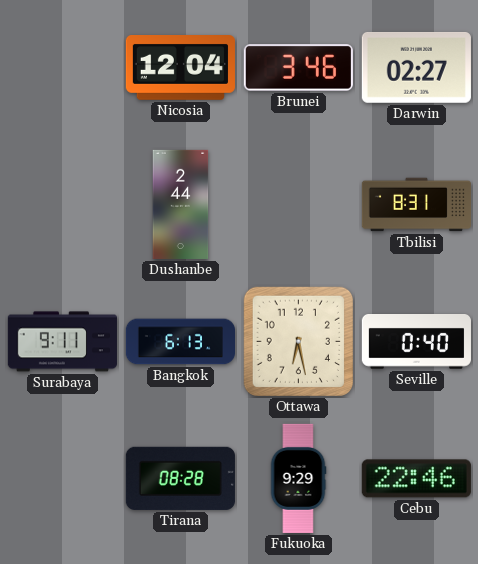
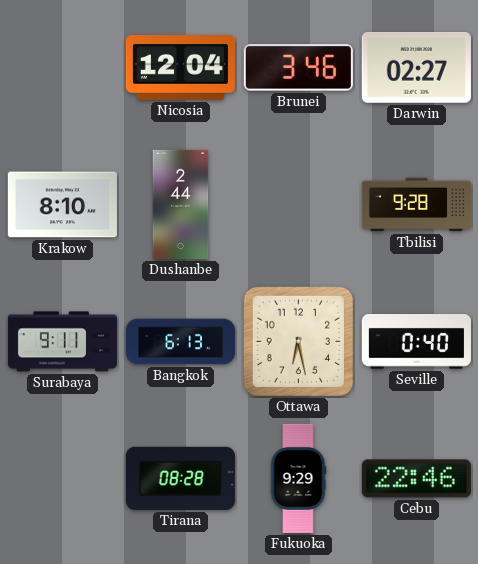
Krakow: none -> 8:10
Tbilisi: 8:31 -> 9:28
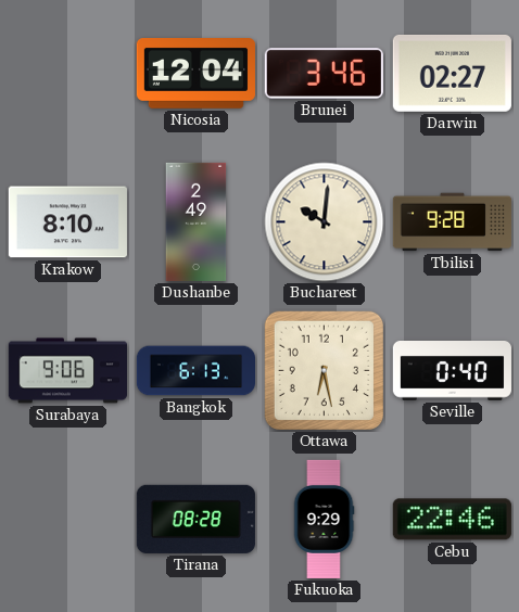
Dushanbe: 2:44 -> 2:49
Bucharest: none -> 10:01
Surabaya: 9:11 -> 9:06
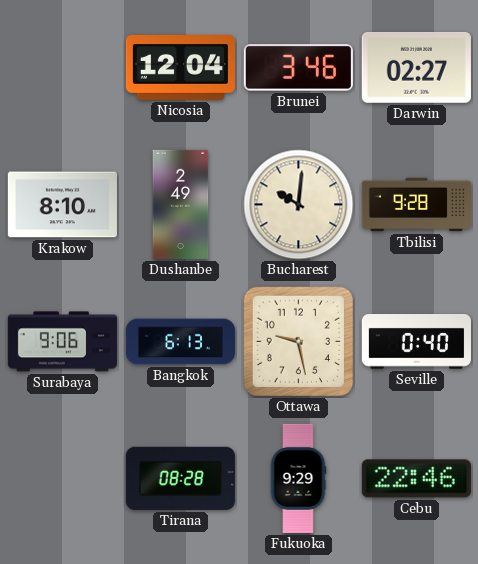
Ottawa: 6:28 -> 9:28
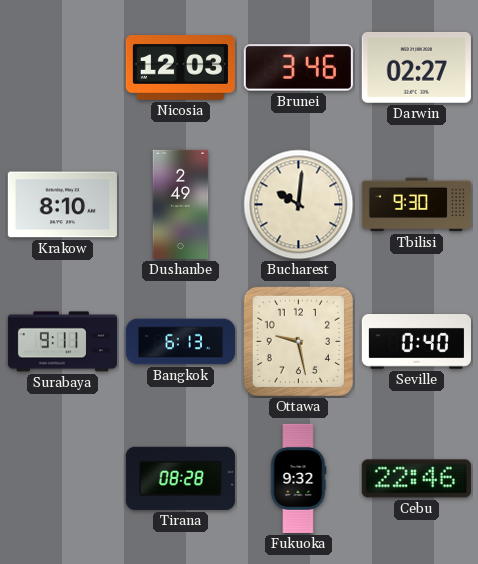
Nicosia: 12:04 -> 12:03
Tbilisi: 9:28 -> 9:30
Surabaya: 9:06 -> 9:11
Fukuoka: 9:29 -> 9:32
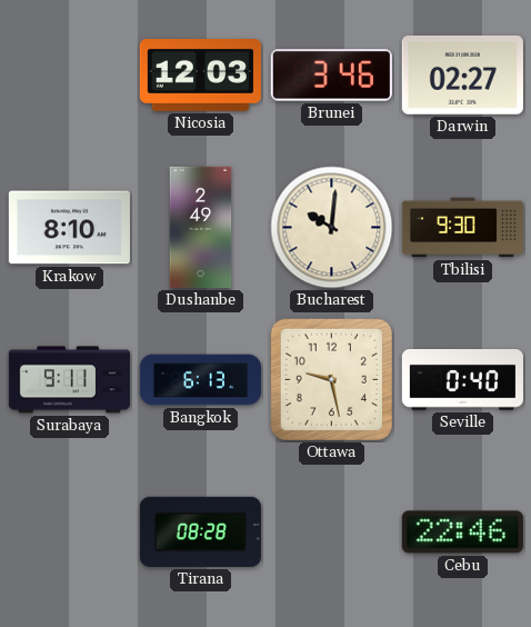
Fukuoka: 9:32 -> none
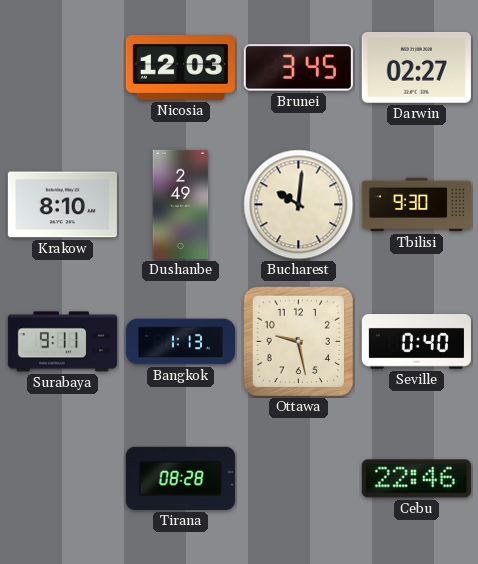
Brunei: 3:46 -> 3:45
Bangkok: 6:13 -> 1:13
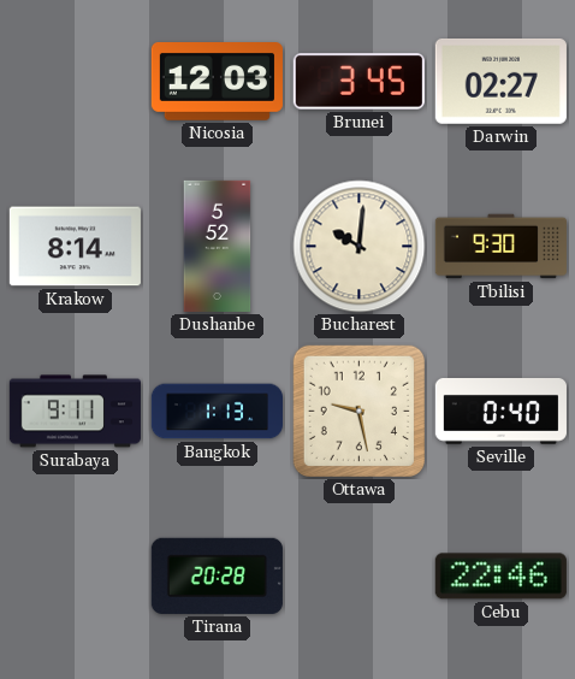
Krakow: 8:10 -> 8:14
Dushanbe: 2:49 -> 5:52
Tirana: 08:28 -> 20:28
